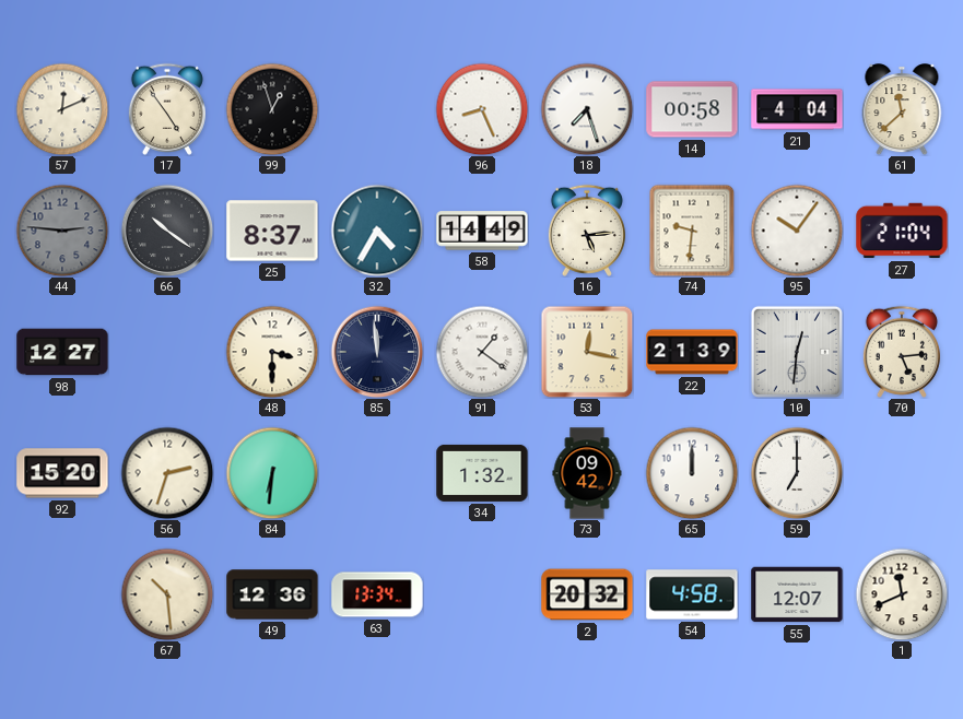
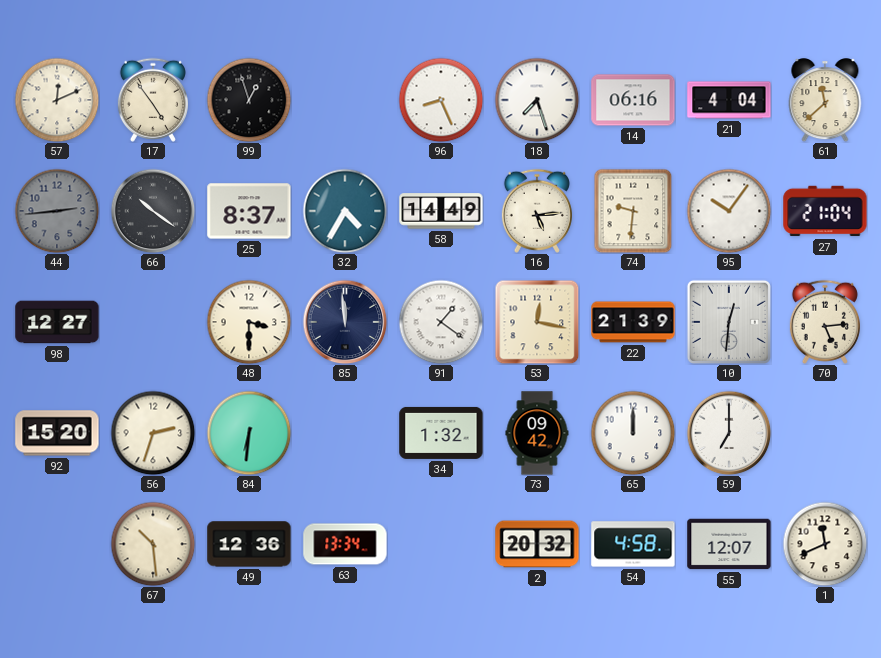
14: 00:58 -> 06:16
44: 2:46 -> 2:44
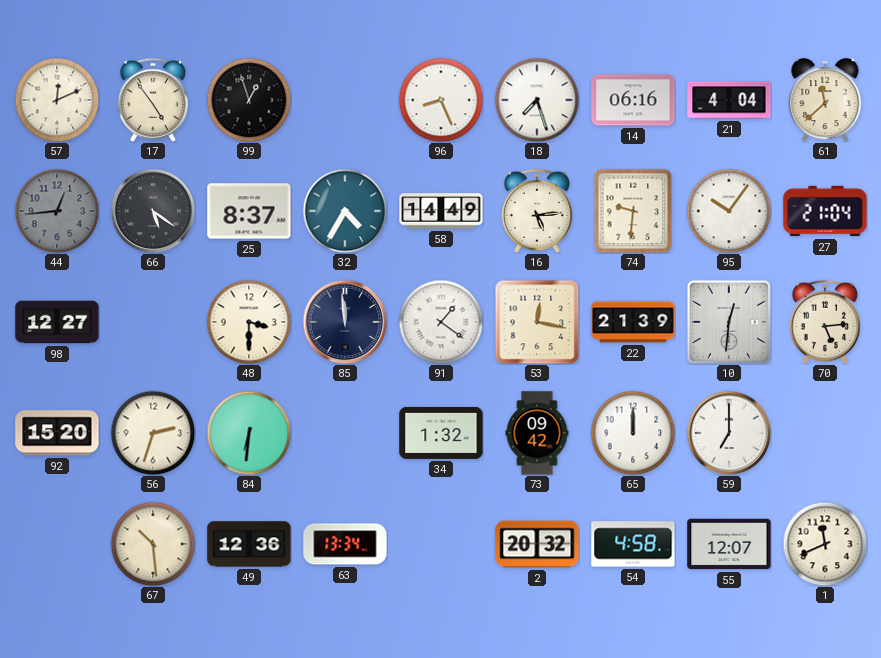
44: 2:44 -> 12:44
66: 10:21 -> 5:21
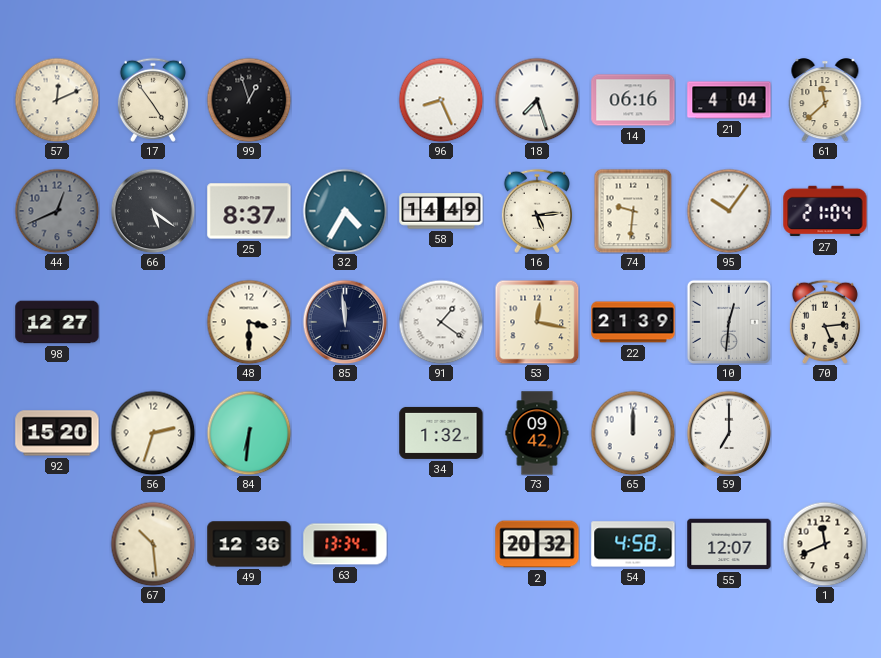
44: 12:44 -> 12:41
